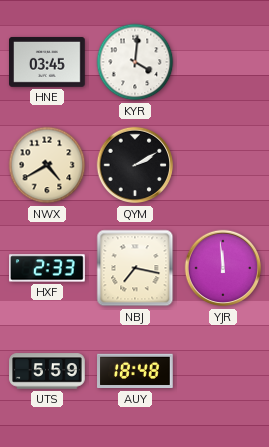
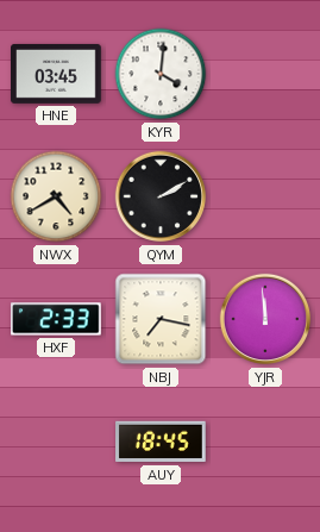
UTS: 5:59 -> none
AUY: 18:48 -> 18:45
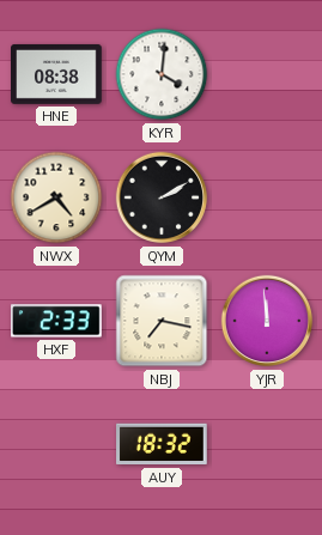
HNE: 03:45 -> 08:38
AUY: 18:45 -> 18:32
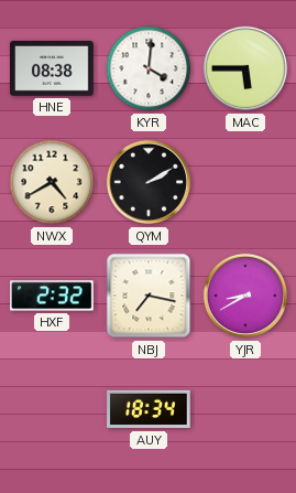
MAC: none -> 5:45
HXF: 2:33 -> 2:32
YJR: 11:59 -> 8:40
AUY: 18:32 -> 18:34
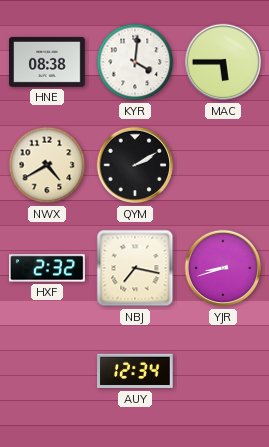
YJR: 8:40 -> 8:42
AUY: 18:34 -> 12:34
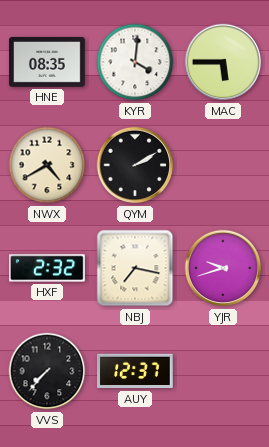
HNE: 08:38 -> 08:35
YJR: 8:42 -> 9:42
VVS: none -> 7:37
AUY: 12:34 -> 12:37
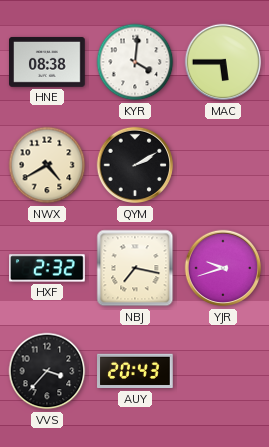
HNE: 08:35 -> 08:38
VVS: 7:37 -> 3:37
AUY: 12:37 -> 20:43
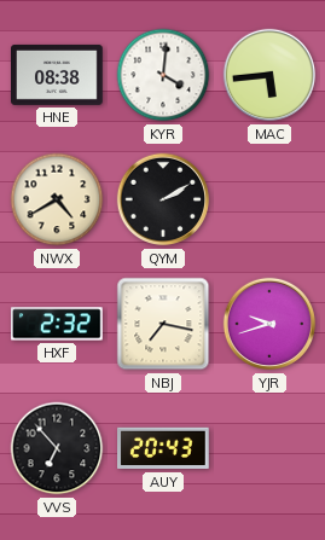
MAC: 5:45 -> 5:44
VVS: 3:37 -> 6:53
